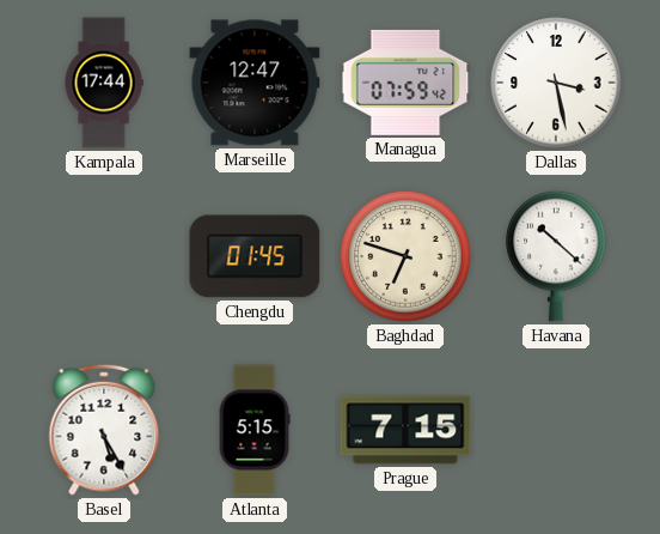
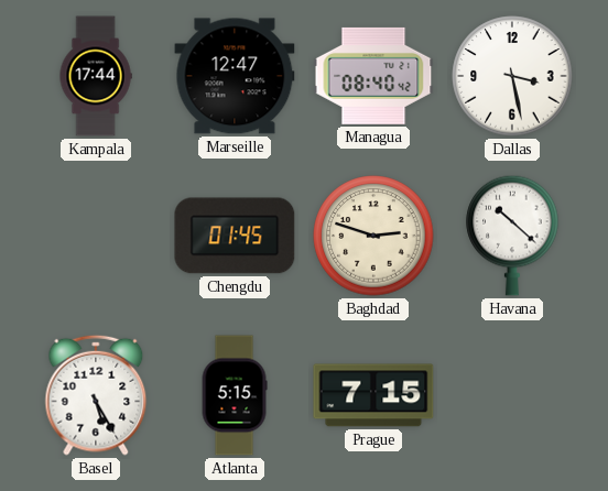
Managua: 07:59 -> 08:40
Baghdad: 6:48 -> 2:48
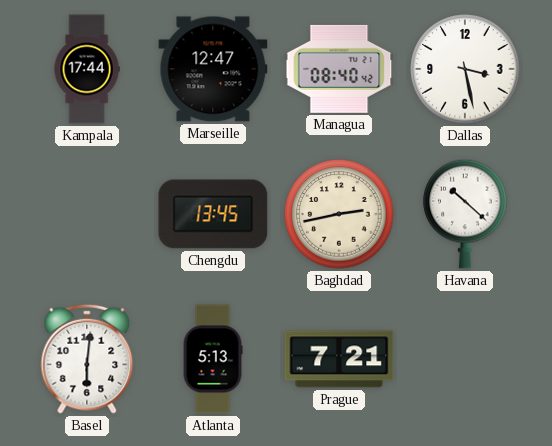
Chengdu: 01:45 -> 13:45
Baghdad: 2:48 -> 2:43
Basel: 5:25 -> 6:01
Atlanta: 5:15 -> 5:13
Prague: 7:15 -> 7:21
